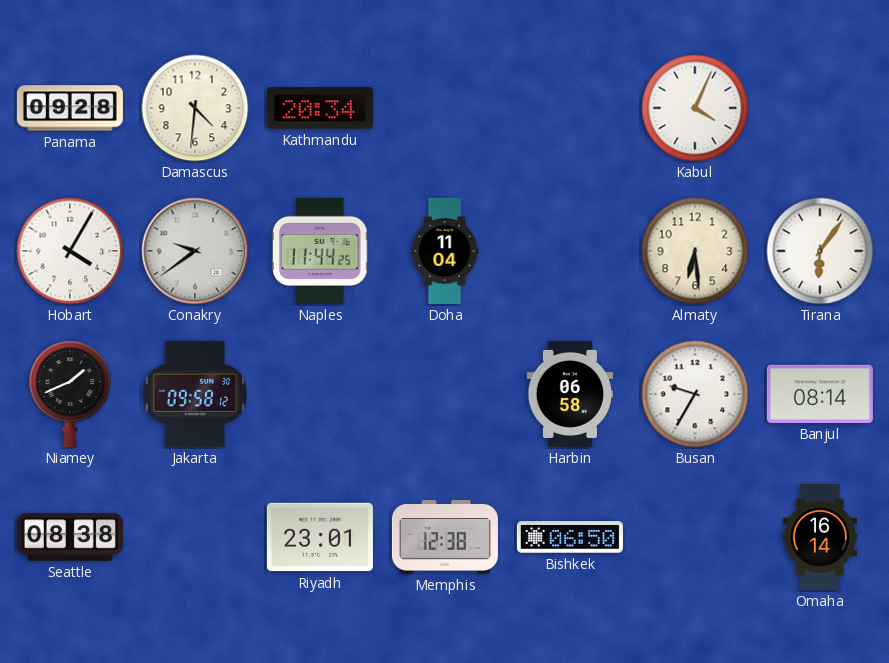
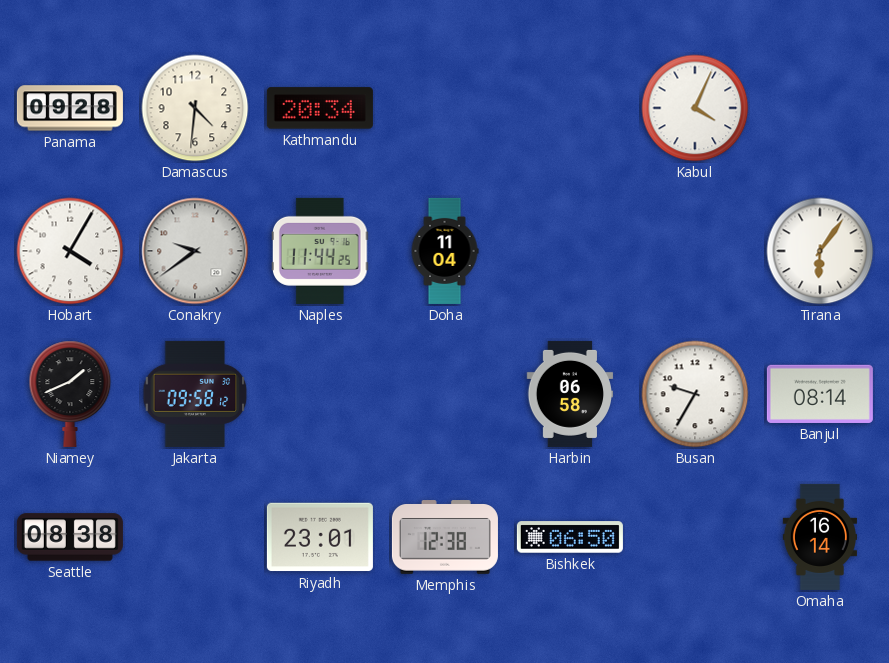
Almaty: 6:29 -> none
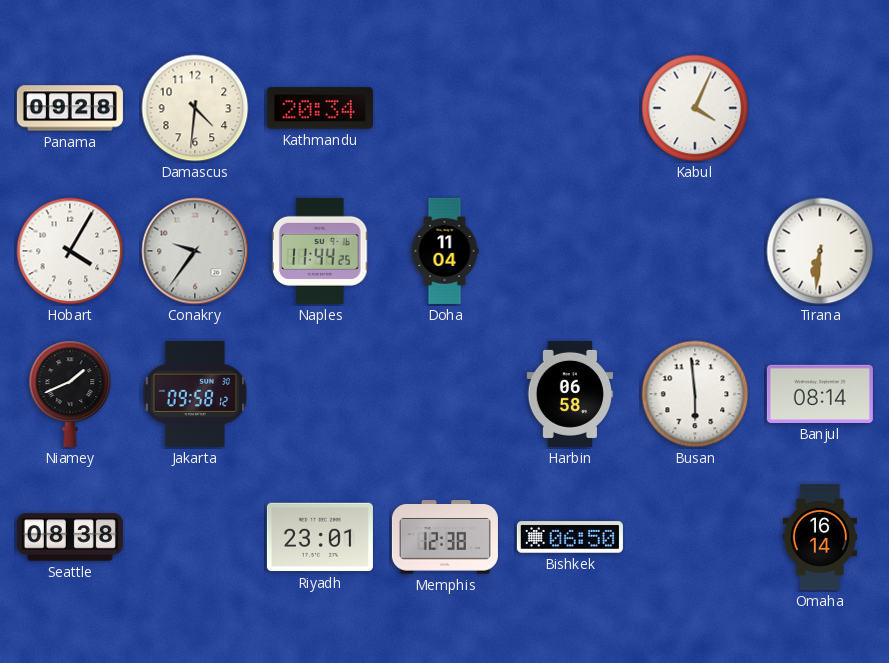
Conakry: 9:39 -> 9:36
Tirana: 6:06 -> 6:31
Busan: 9:35 -> 5:59
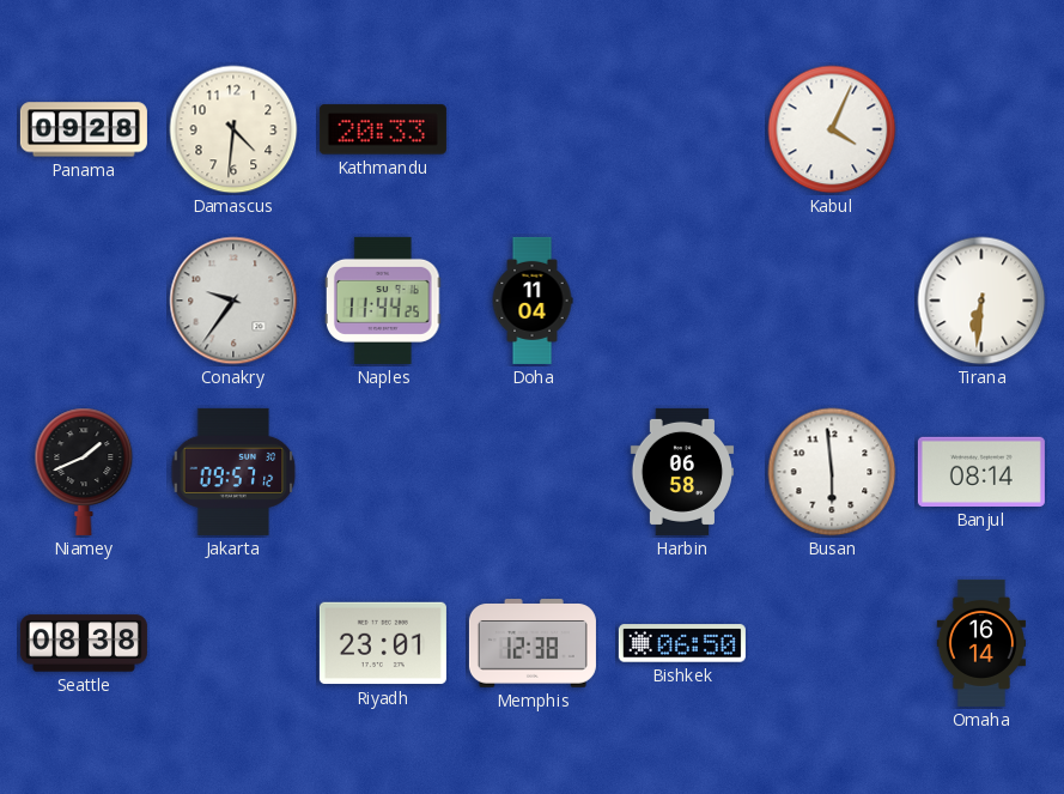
Kathmandu: 20:34 -> 20:33
Hobart: 4:05 -> none
Jakarta: 09:58 -> 09:57
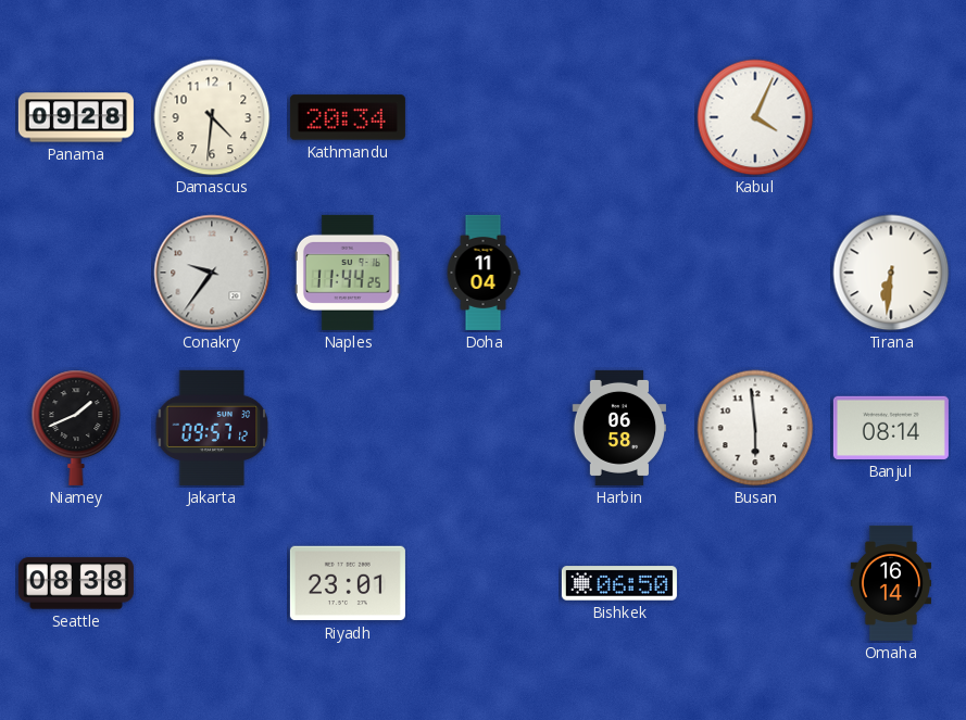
Kathmandu: 20:33 -> 20:34
Memphis: 12:38 -> none
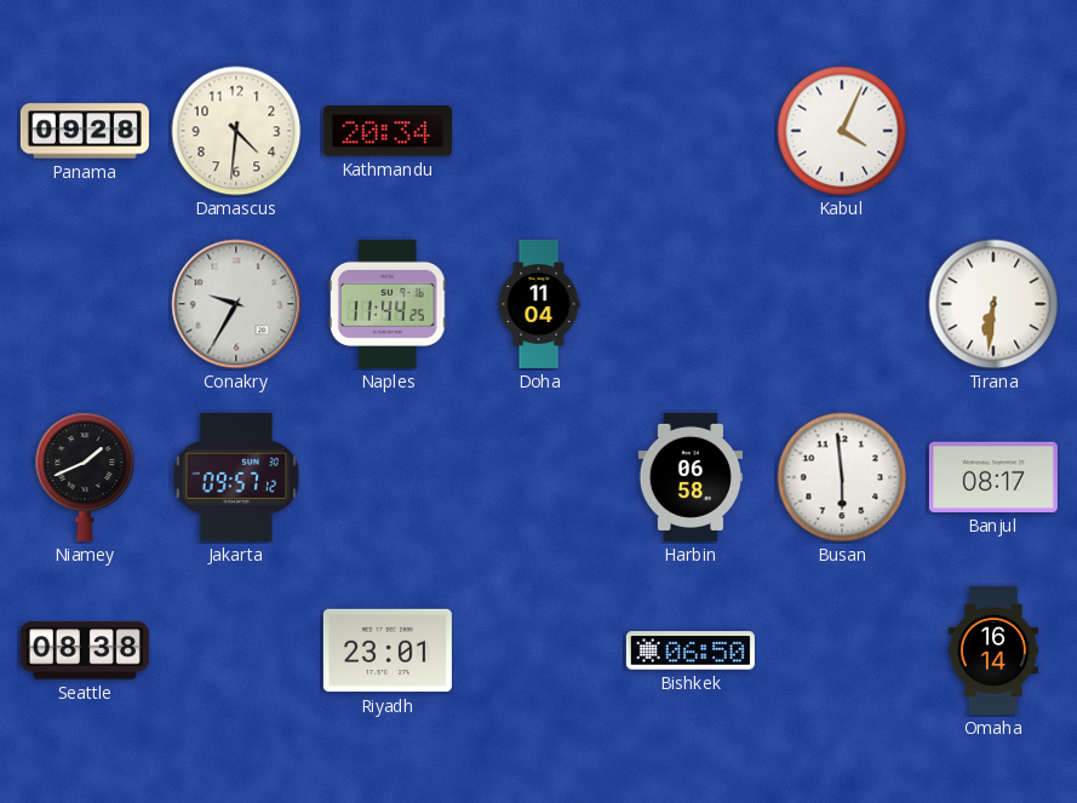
Conakry: 9:36 -> 9:35
Banjul: 08:14 -> 08:17
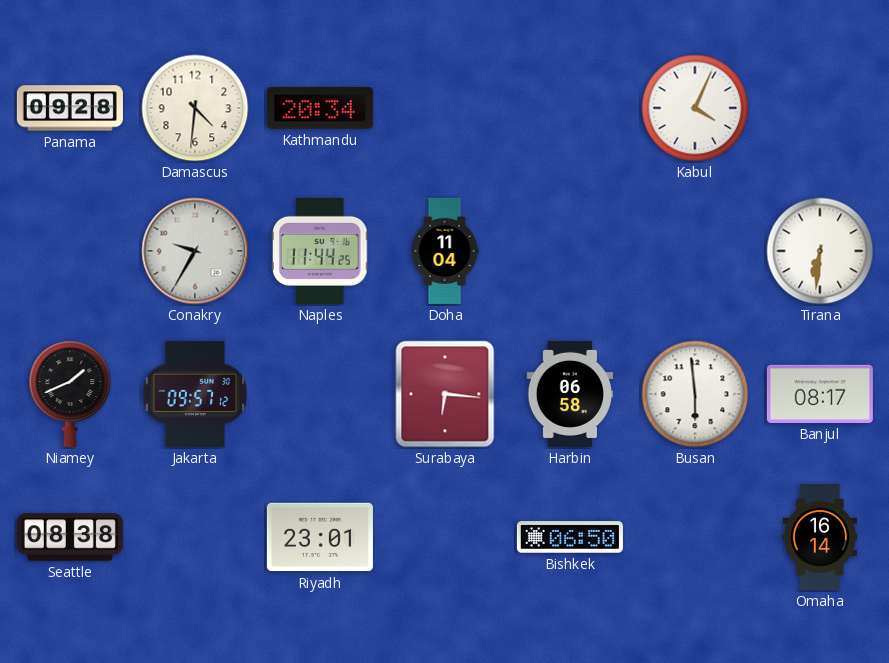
Surabaya: none -> 6:16
